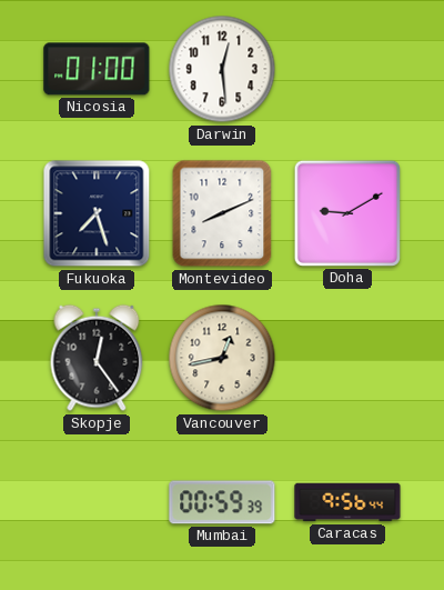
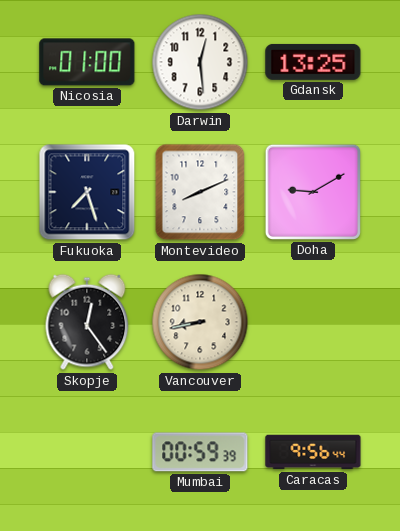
Gdansk: none -> 13:25
Vancouver: 12:43 -> 8:43
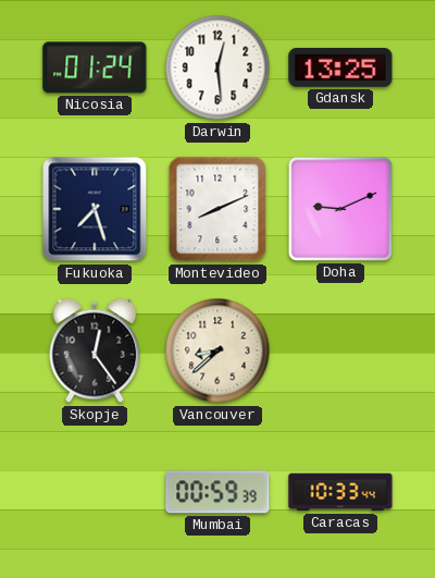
Nicosia: 01:00 -> 01:24
Doha: 9:10 -> 9:11
Vancouver: 8:43 -> 8:38
Caracas: 9:56 -> 10:33
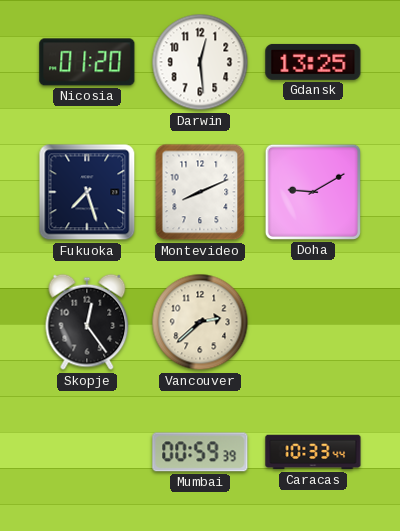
Nicosia: 01:24 -> 01:20
Doha: 9:11 -> 9:10
Vancouver: 8:38 -> 2:38
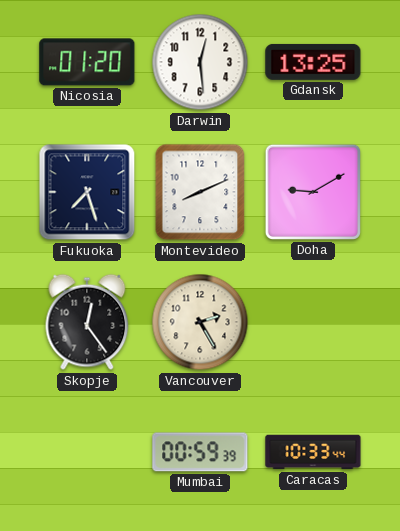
Vancouver: 2:38 -> 2:25
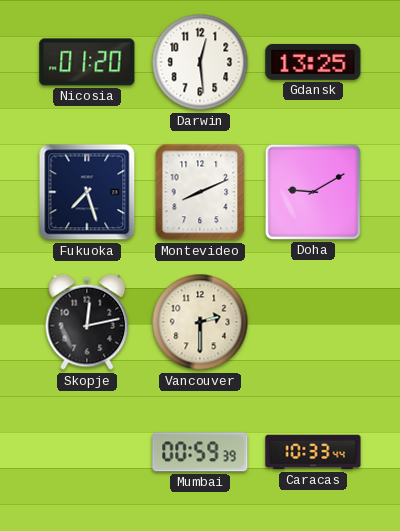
Skopje: 12:24 -> 12:13
Vancouver: 2:25 -> 2:30
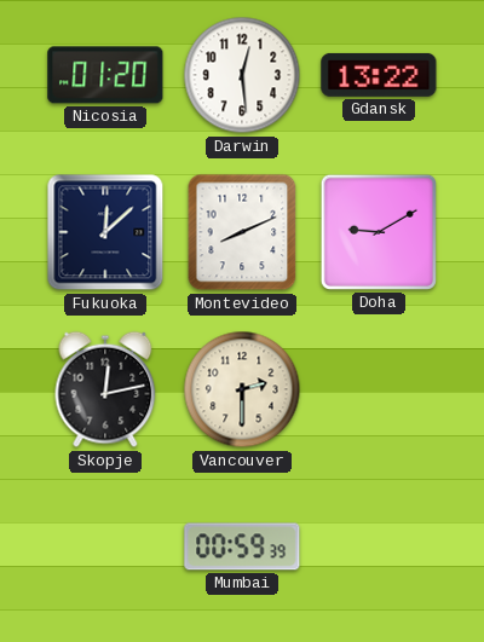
Gdansk: 13:25 -> 13:22
Fukuoka: 7:27 -> 12:08
Caracas: 10:33 -> none
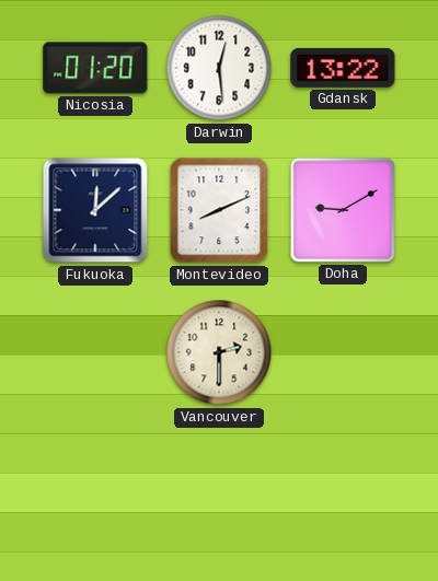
Skopje: 12:13 -> none
Mumbai: 00:59 -> none
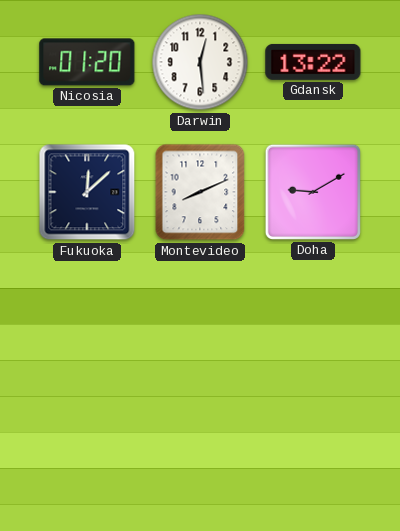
Vancouver: 2:30 -> none
